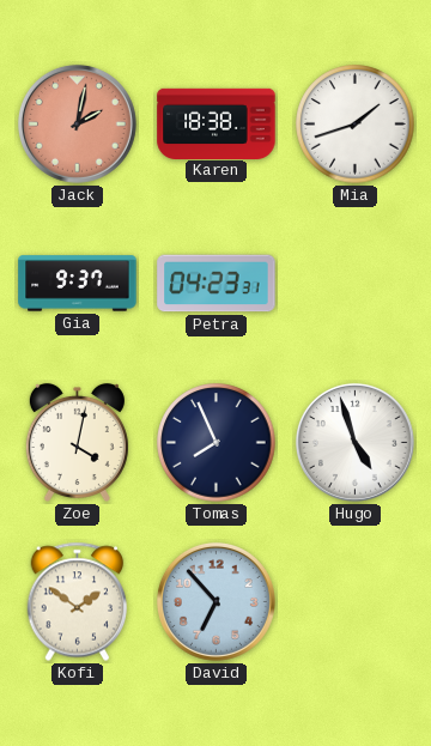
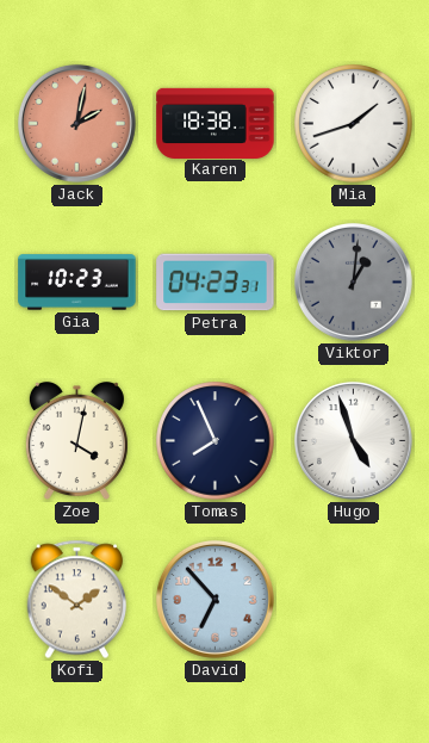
Gia: 9:37 -> 10:23
Viktor: none -> 1:01
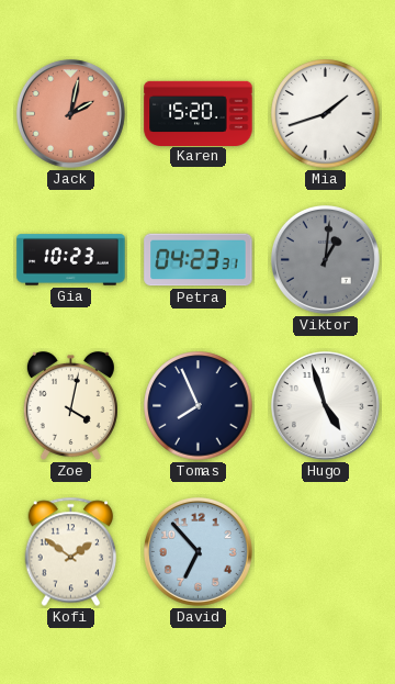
Karen: 18:38 -> 15:20
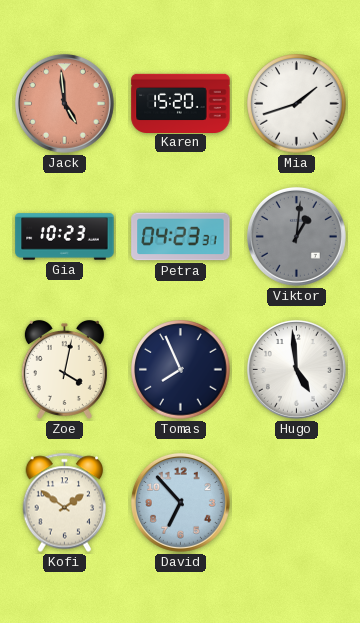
Jack: 2:02 -> 4:59
Hugo: 4:57 -> 4:59
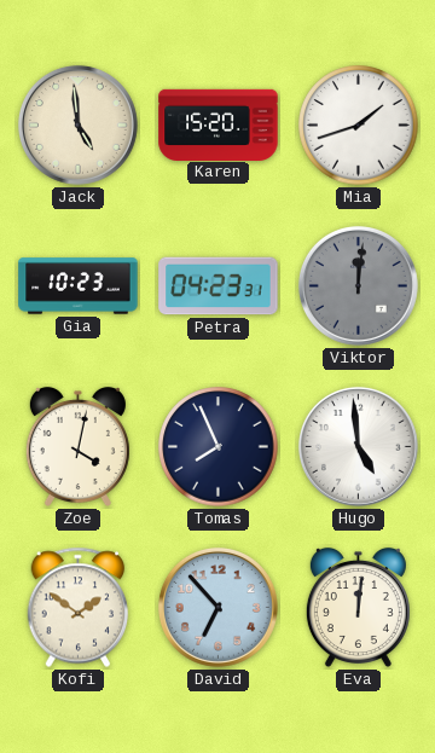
Jack dial: salmon -> cream
Viktor: 1:01 -> 12:01
Eva: none -> 12:01
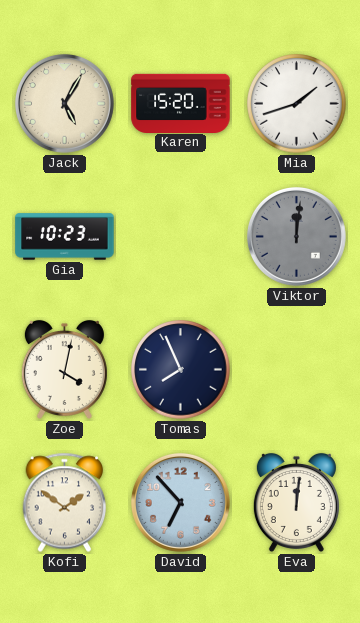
Jack: 4:59 -> 5:05
Petra: 04:23 -> none
Hugo: 4:59 -> none
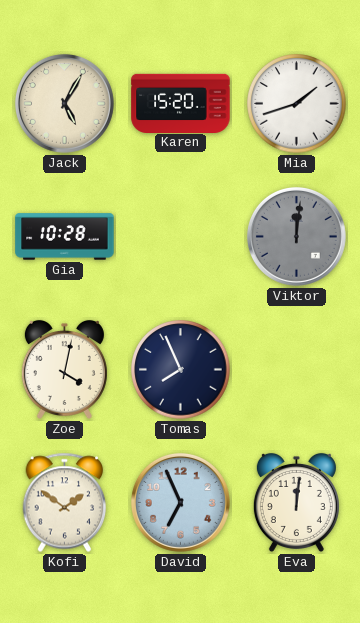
Gia: 10:23 -> 10:28
David: 6:53 -> 6:56
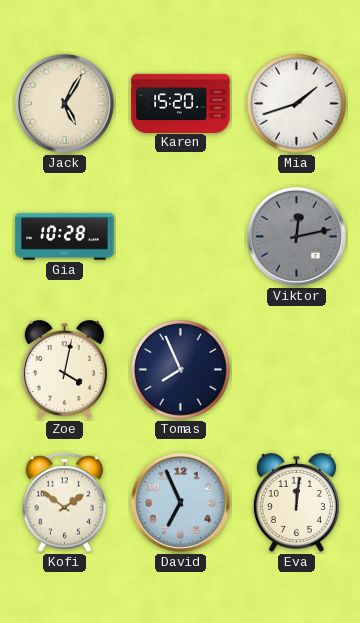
Viktor: 12:01 -> 12:13
